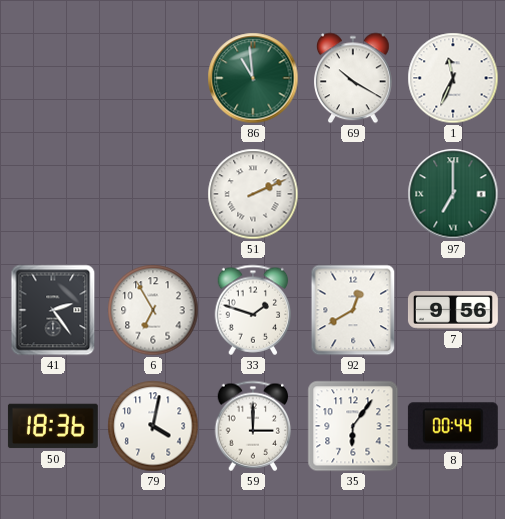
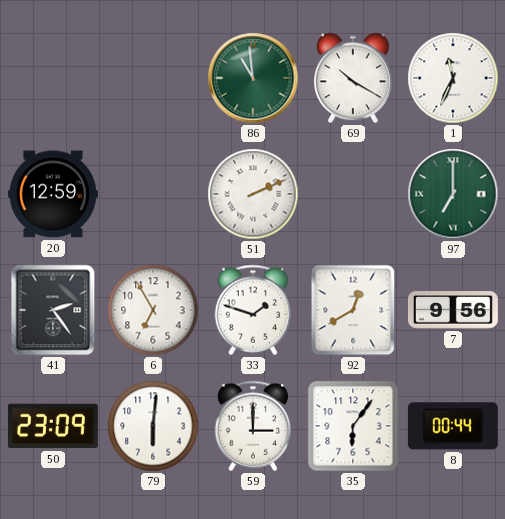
20: none -> 12:59
50: 18:36 -> 23:09
79: 4:02 -> 6:01
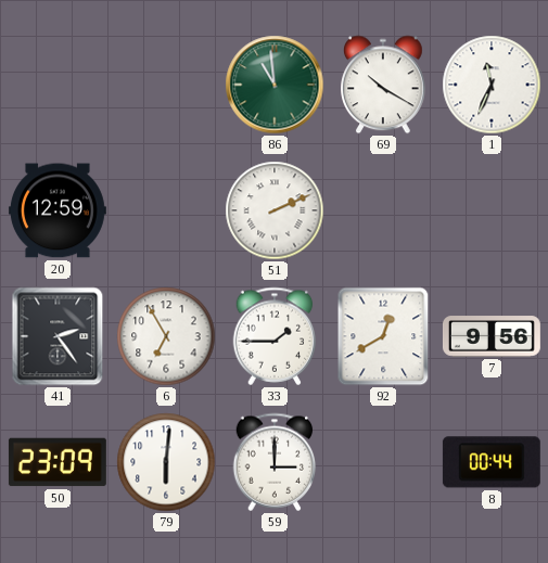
97: 7:00 -> none
33: 1:48 -> 1:45
35: 6:06 -> none
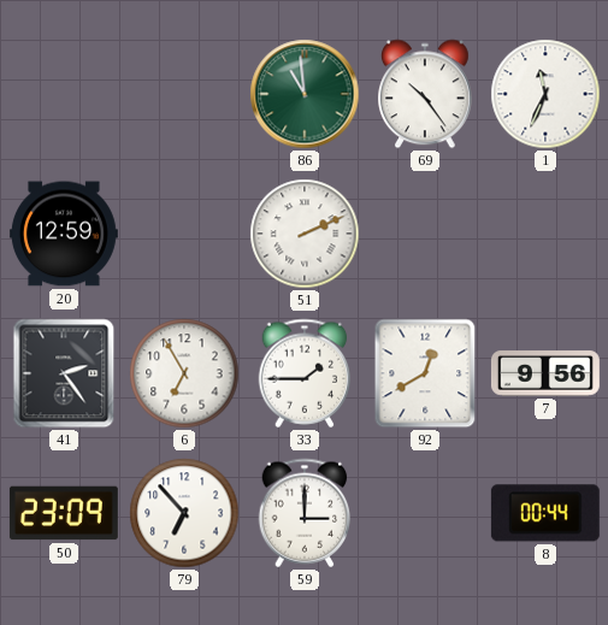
69: 10:20 -> 10:24
79: 6:01 -> 6:53
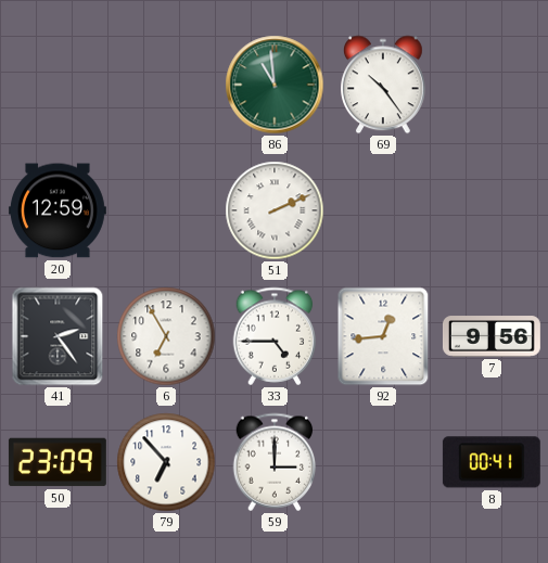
1: 11:34 -> none
33: 1:45 -> 4:45
92: 12:40 -> 12:44
8: 00:44 -> 00:41
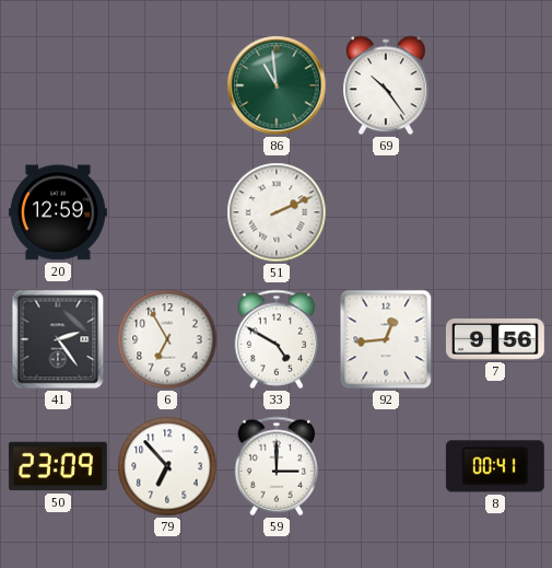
33: 4:45 -> 4:50
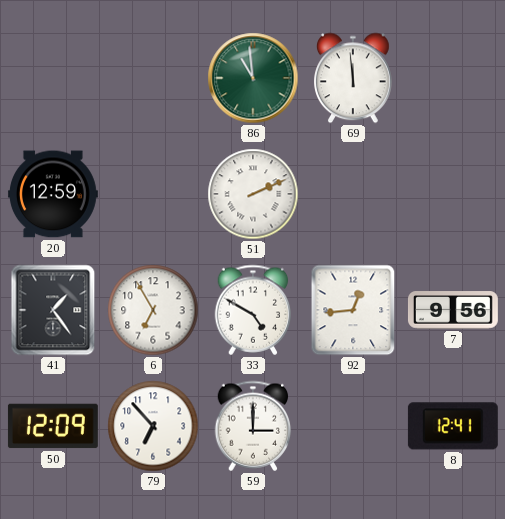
69: 10:24 -> 11:59
41: 2:24 -> 1:24
50: 23:09 -> 12:09
8: 00:41 -> 12:41
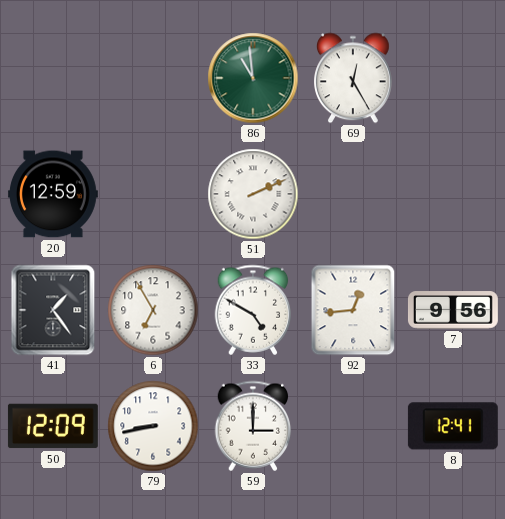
69: 11:59 -> 12:25
79: 6:53 -> 8:43
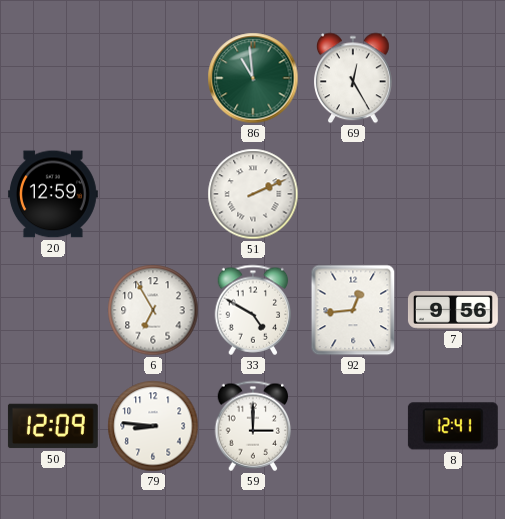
41: 1:24 -> none
79: 8:43 -> 8:46
